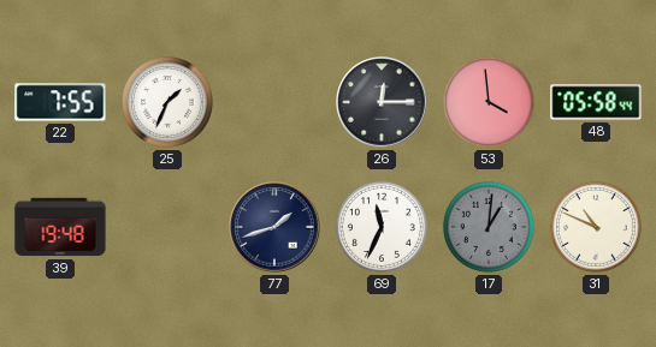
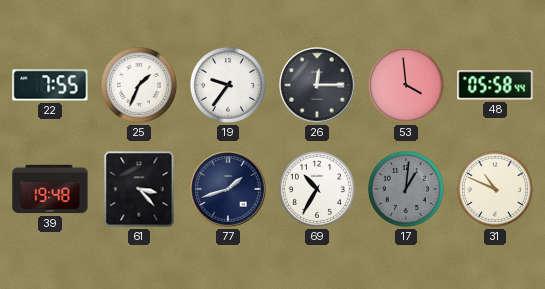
19: none -> 9:36
61: none -> 3:23
69: 11:34 -> 10:35
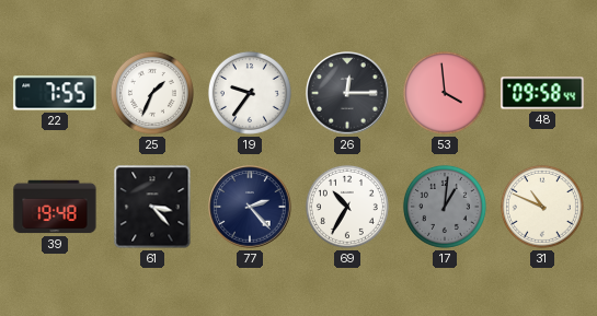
48: 05:58 -> 09:58
77: 1:42 -> 2:23
